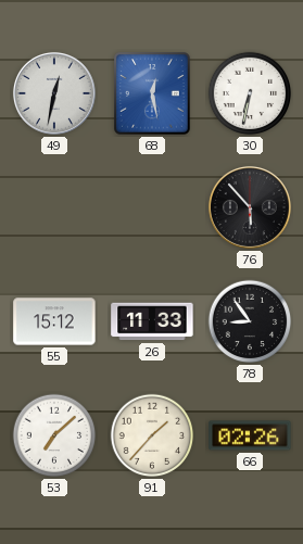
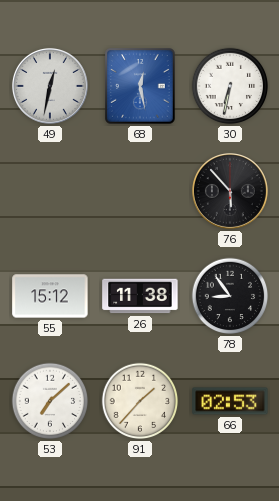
26: 11:33 -> 11:38
66: 02:26 -> 02:53
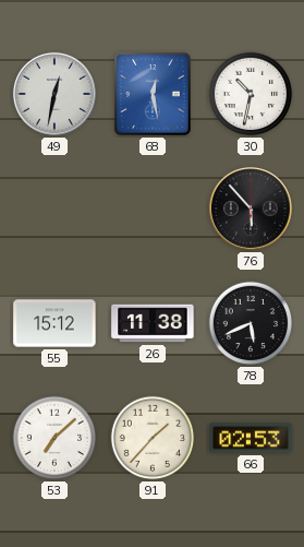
30: 6:32 -> 10:32
78: 8:54 -> 5:41
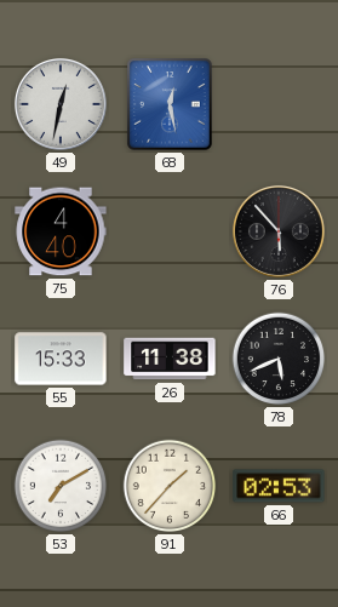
30: 10:32 -> none
75: none -> 4:40
55: 15:12 -> 15:33
53: 7:08 -> 7:10
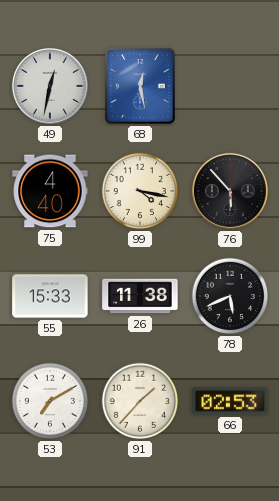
99: none -> 4:17
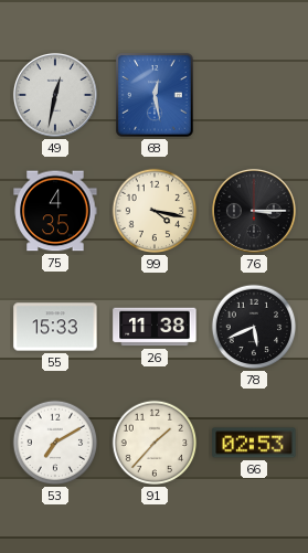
75: 4:40 -> 4:35
76: 5:53 -> 3:15
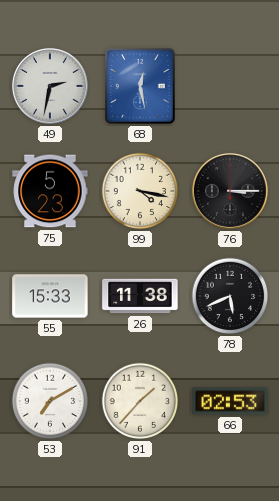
49: 12:32 -> 2:32
75: 4:35 -> 5:23
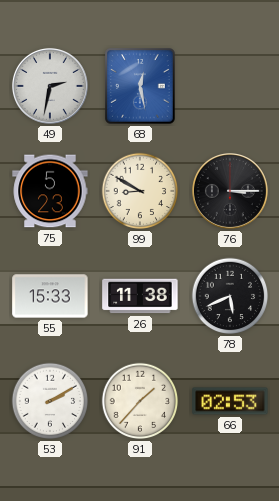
99: 4:17 -> 8:50
53: 7:10 -> 2:10
